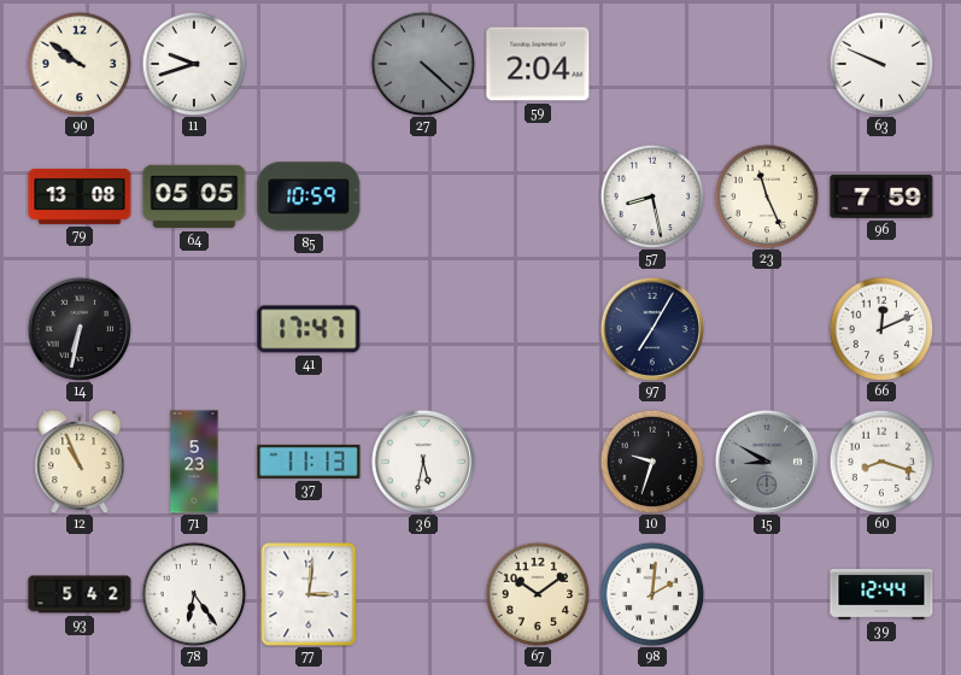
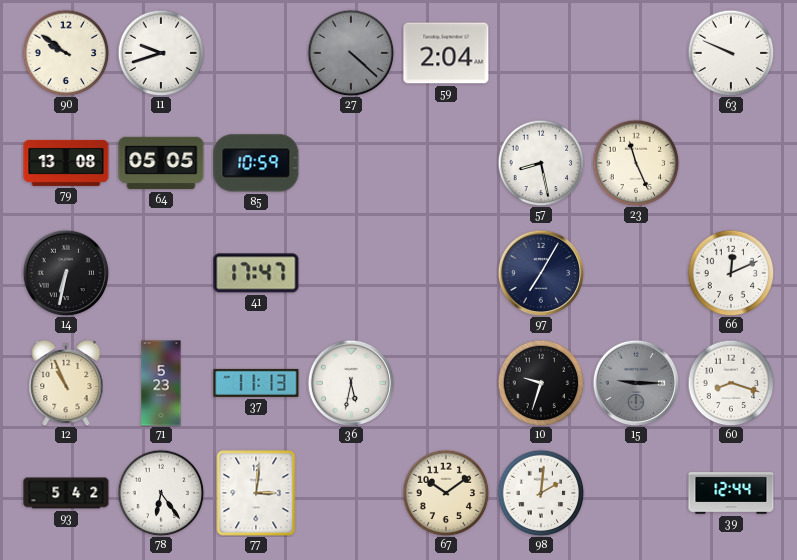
96: 7:59 -> none
15: 8:50 -> 9:15
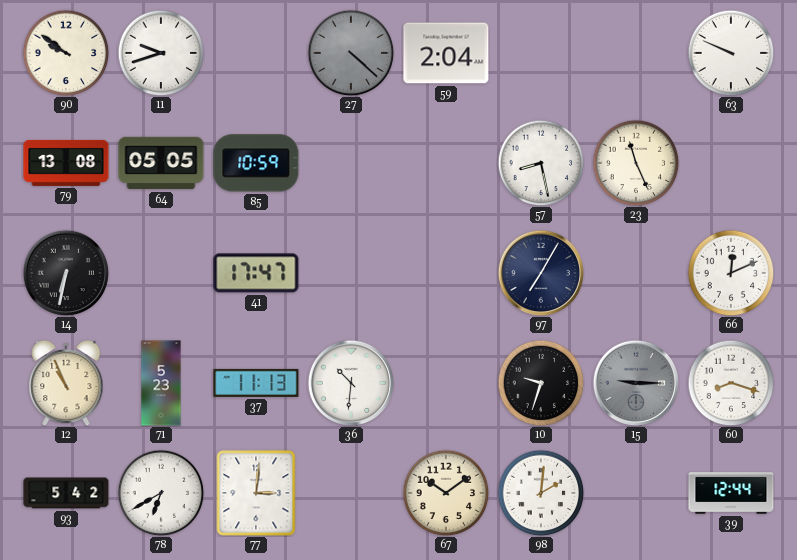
36: 5:32 -> 10:31
78: 6:24 -> 6:40
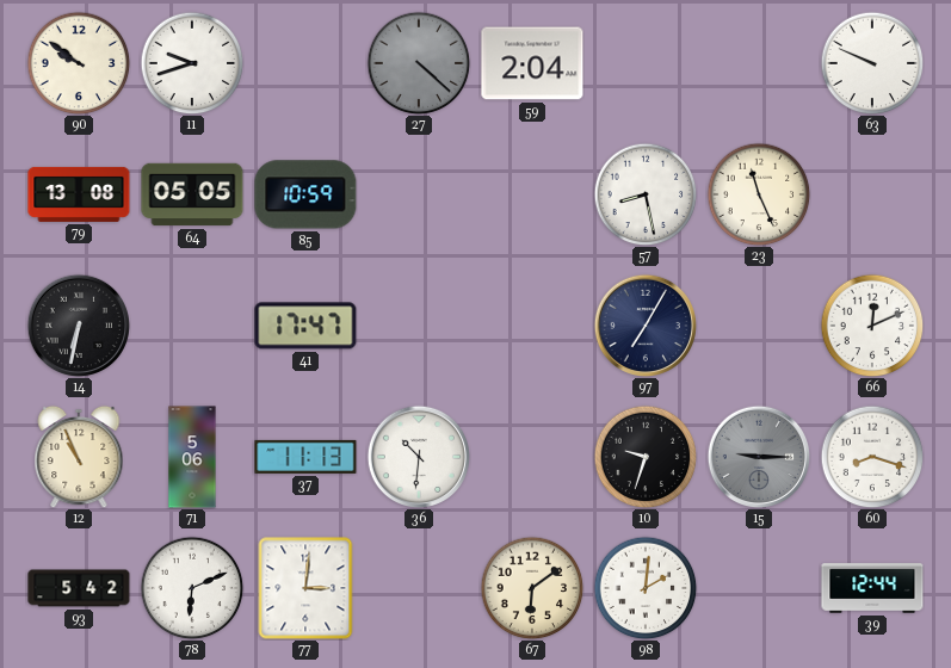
71: 5:23 -> 5:06
78: 6:40 -> 6:11
67: 10:09 -> 6:09
